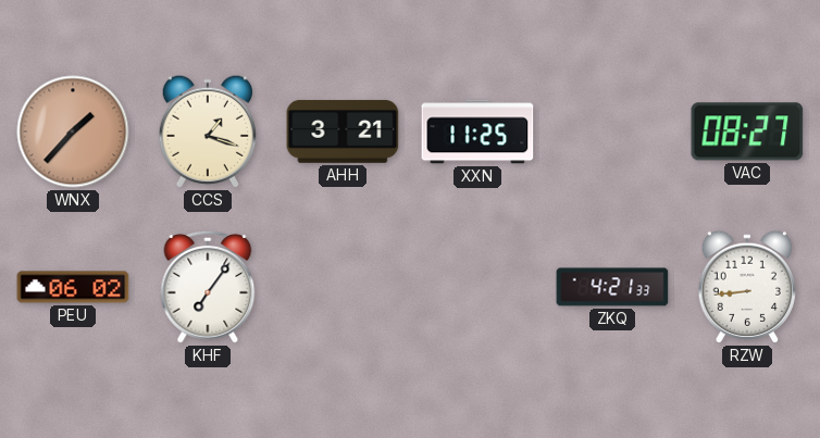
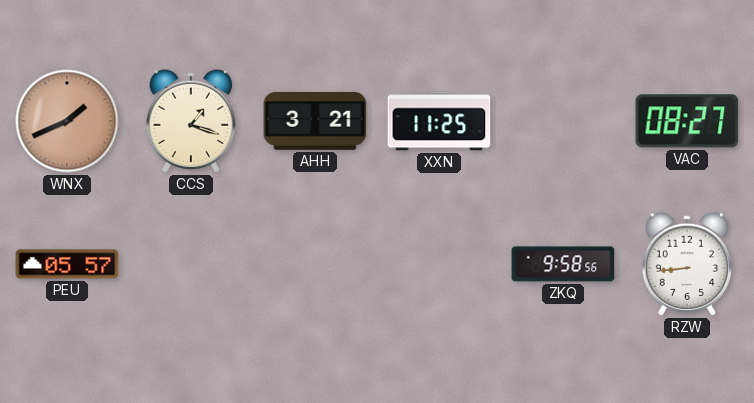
WNX: 1:37 -> 1:41
PEU: 06:02 -> 05:57
KHF: 7:06 -> none
ZKQ: 4:21 -> 9:58
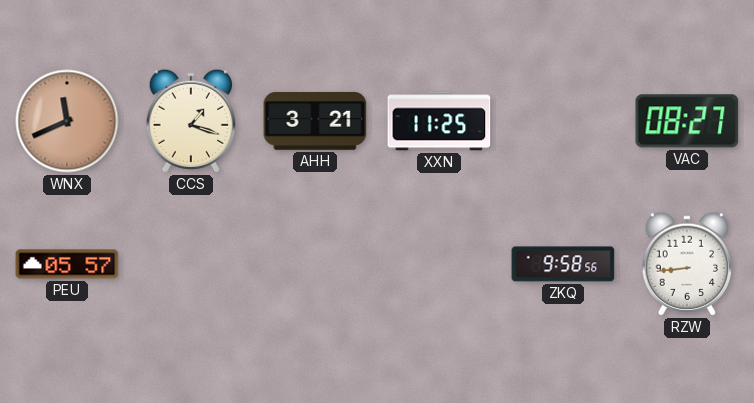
WNX: 1:41 -> 11:41
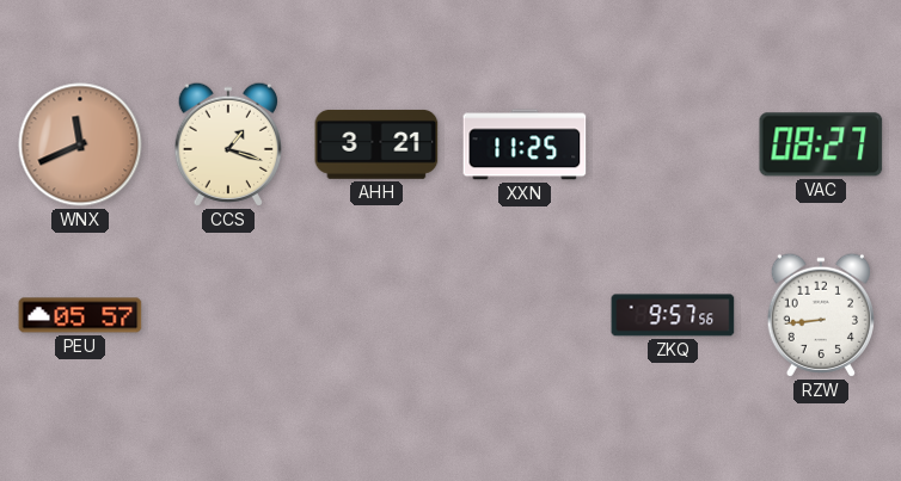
ZKQ: 9:58 -> 9:57
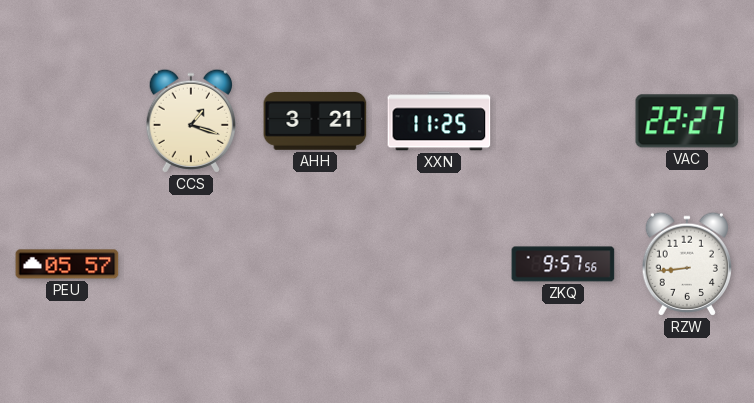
WNX: 11:41 -> none
VAC: 08:27 -> 22:27
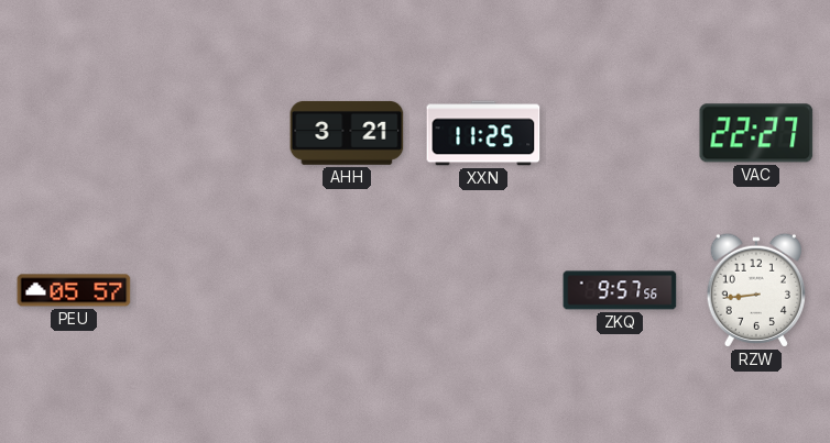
CCS: 1:18 -> none
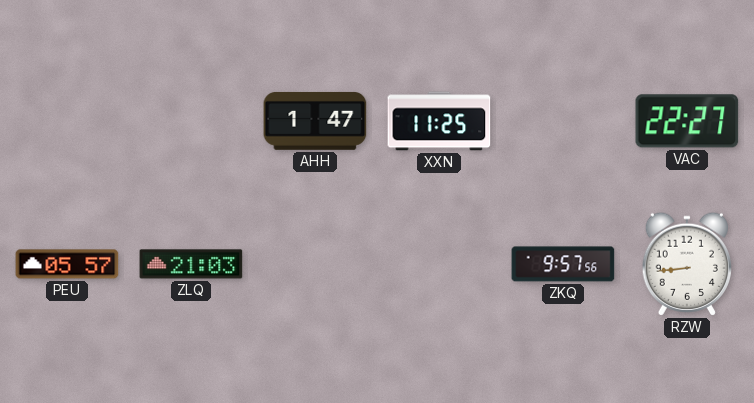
AHH: 3:21 -> 1:47
ZLQ: none -> 21:03
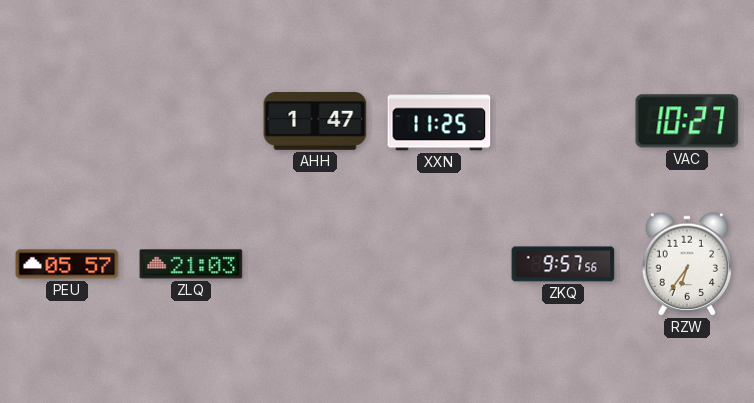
VAC: 22:27 -> 10:27
RZW: 8:44 -> 6:36
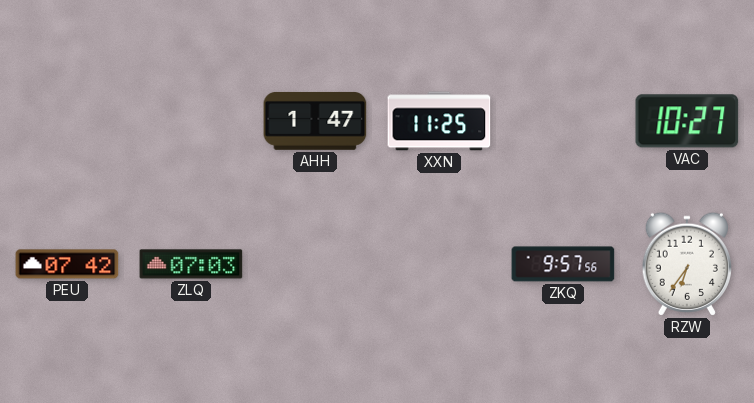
PEU: 05:57 -> 07:42
ZLQ: 21:03 -> 07:03
